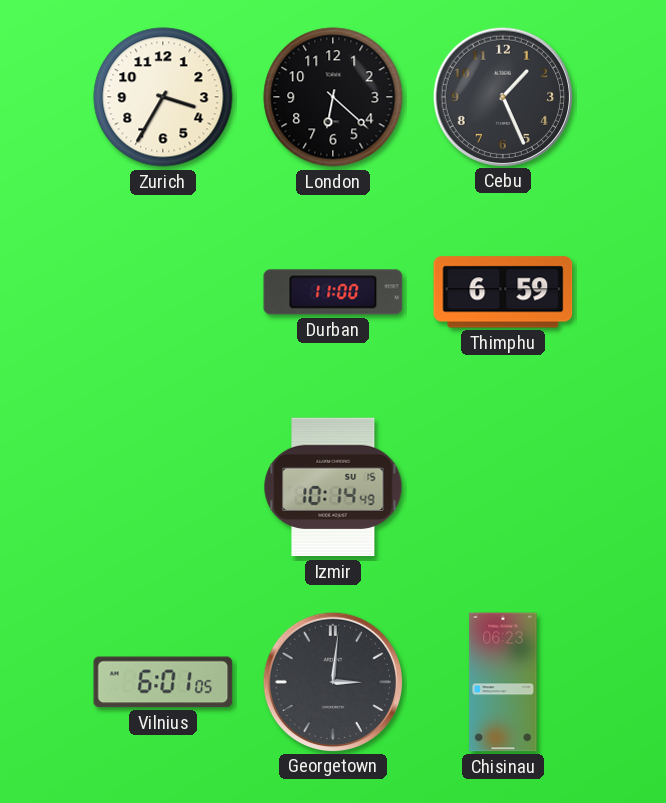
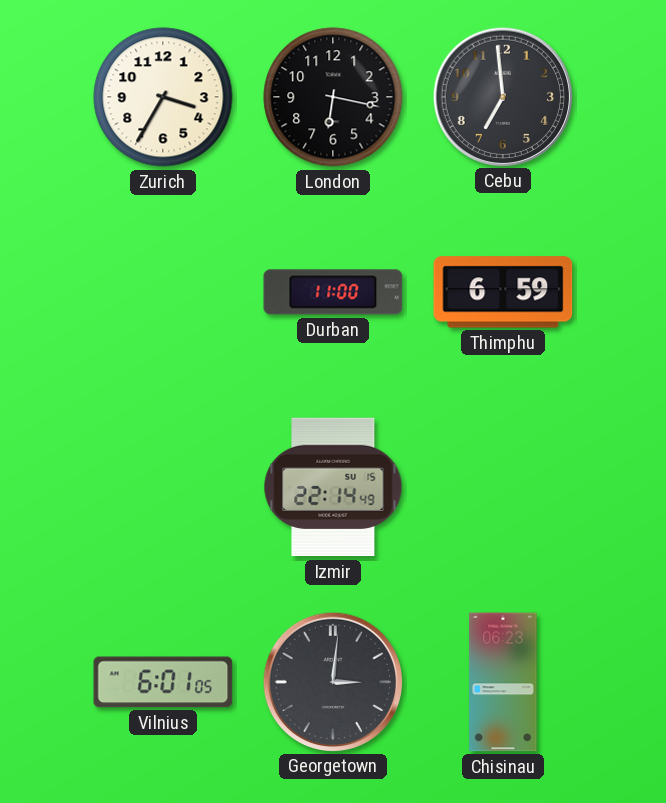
London: 6:22 -> 6:17
Cebu: 1:26 -> 6:59
Izmir: 10:14 -> 22:14
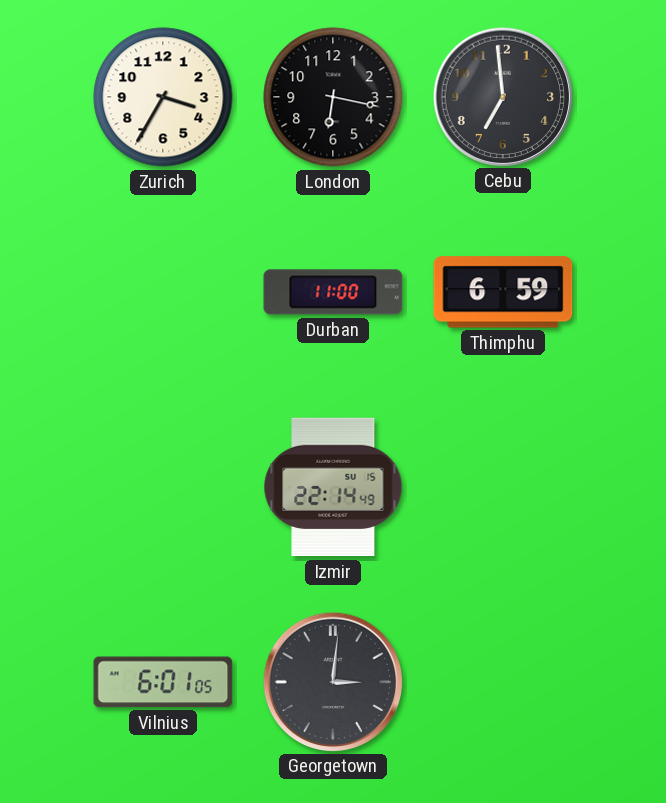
Chisinau: 06:23 -> none
